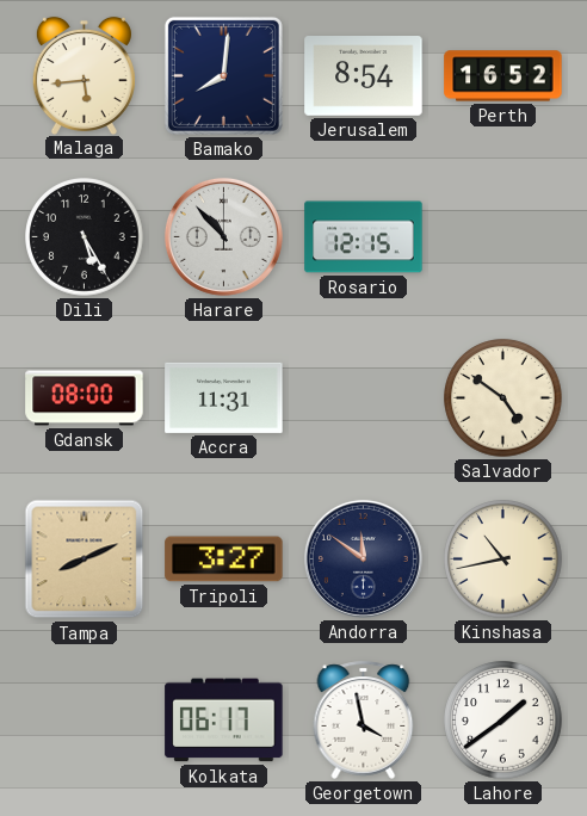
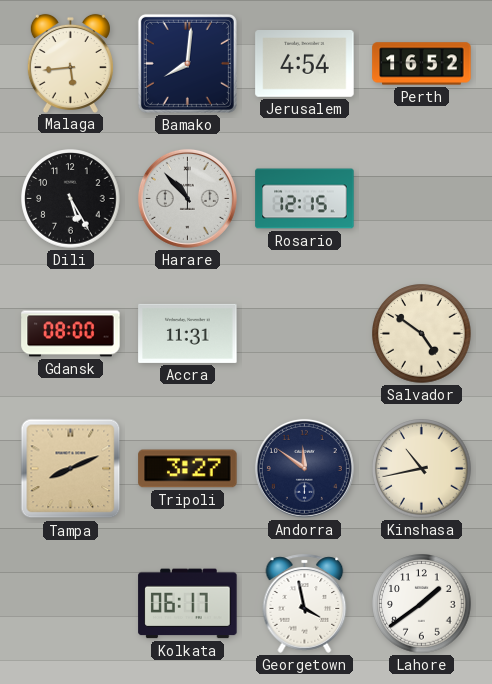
Jerusalem: 8:54 -> 4:54
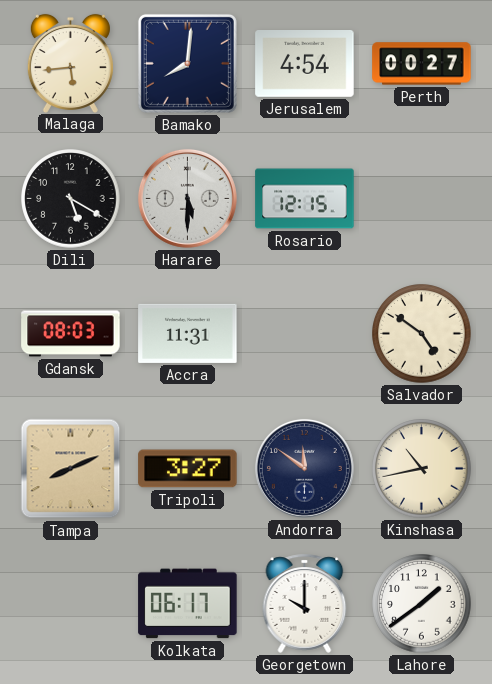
Perth: 16:52 -> 00:27
Dili: 5:25 -> 5:20
Harare: 10:53 -> 5:30
Gdansk: 08:00 -> 08:03
Georgetown: 3:58 -> 10:00
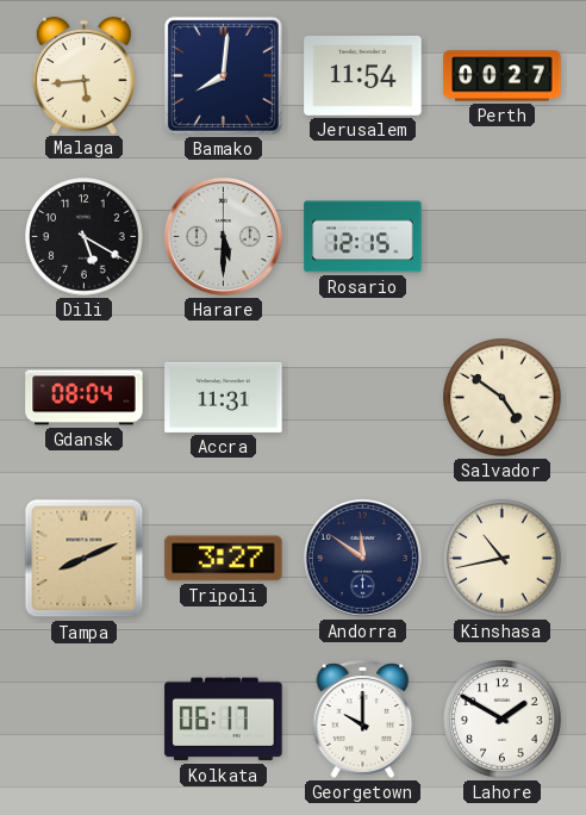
Jerusalem: 4:54 -> 11:54
Gdansk: 08:03 -> 08:04
Lahore: 1:39 -> 1:50
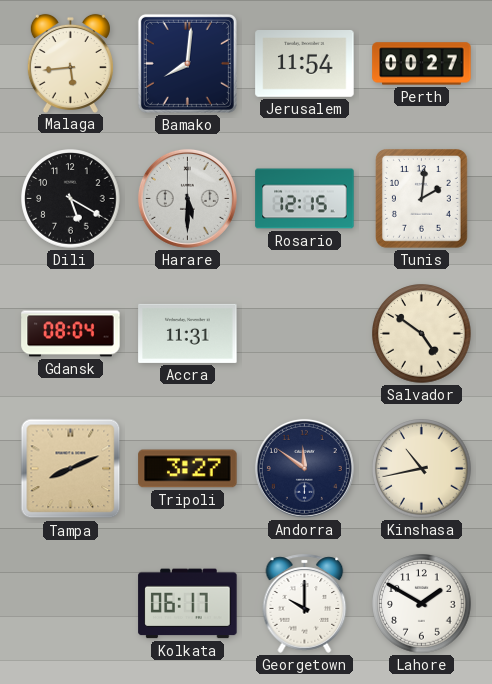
Tunis: none -> 2:01
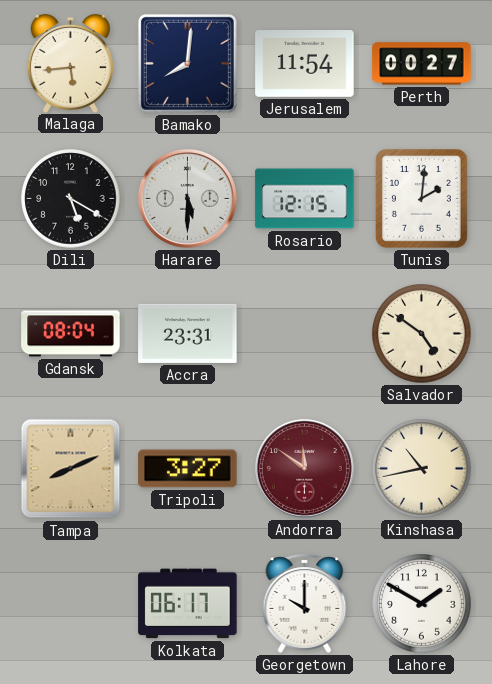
Accra: 11:31 -> 23:31
Andorra dial: navy -> burgundy
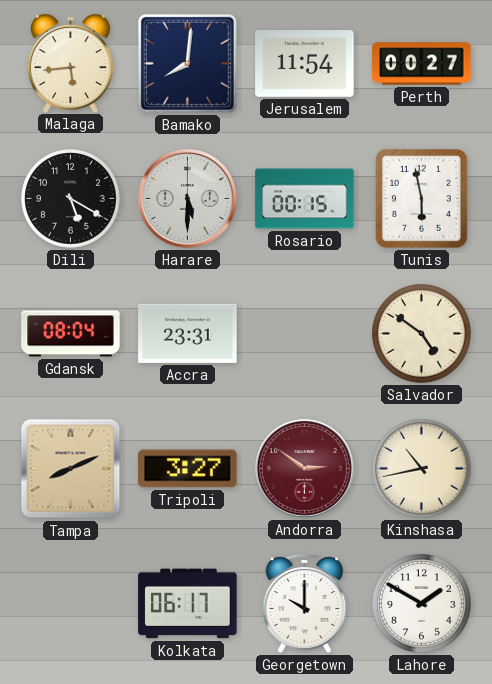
Rosario: 12:15 -> 00:15
Tunis: 2:01 -> 5:58
Andorra: 11:51 -> 2:51
